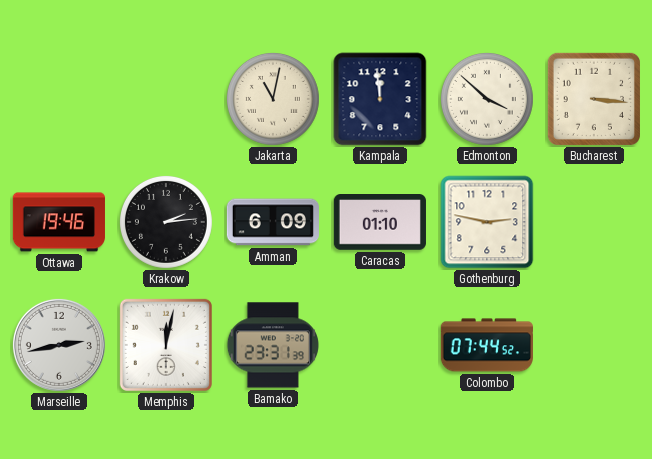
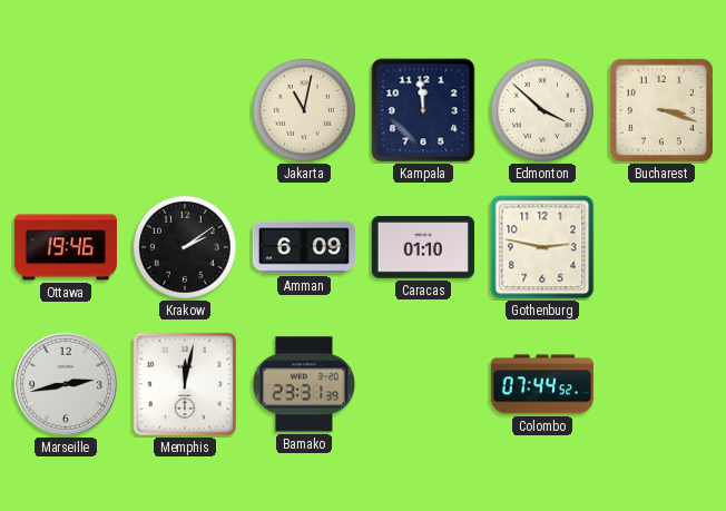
Bucharest: 3:16 -> 3:18
Krakow: 2:14 -> 2:09
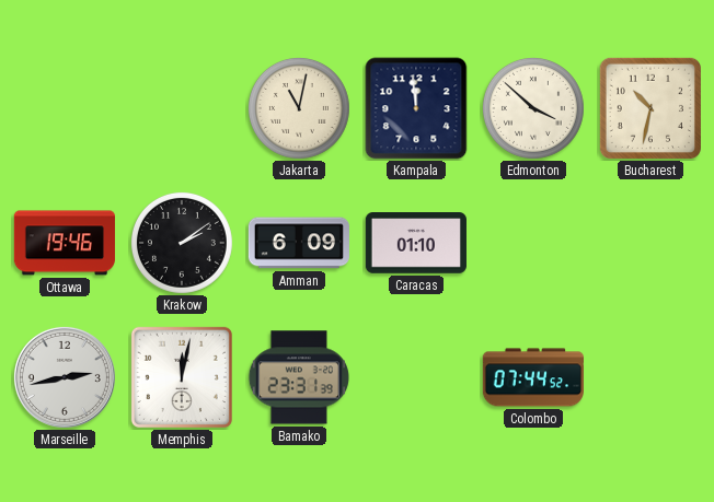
Bucharest: 3:18 -> 10:32
Gothenburg: 2:47 -> none
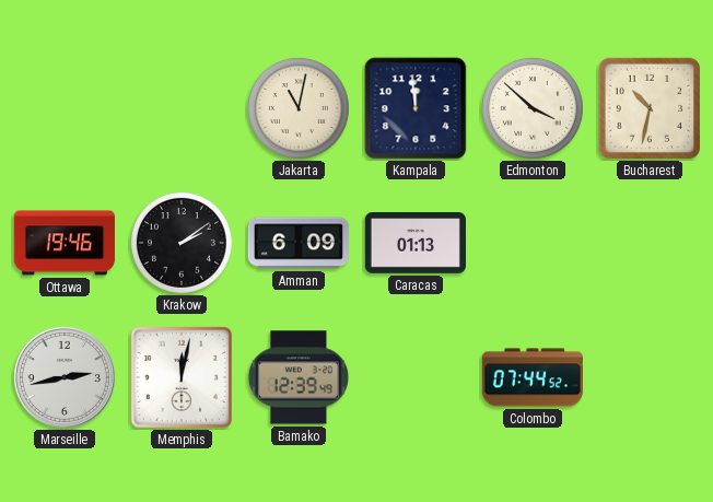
Caracas: 01:10 -> 01:13
Bamako: 23:31 -> 12:39
